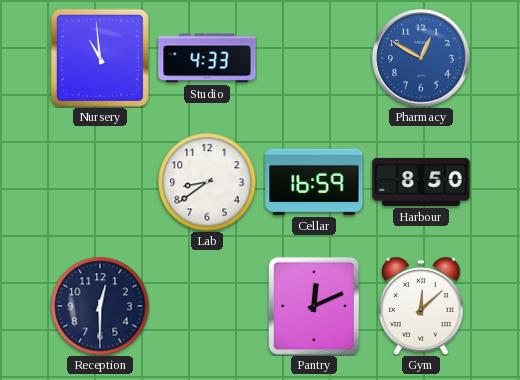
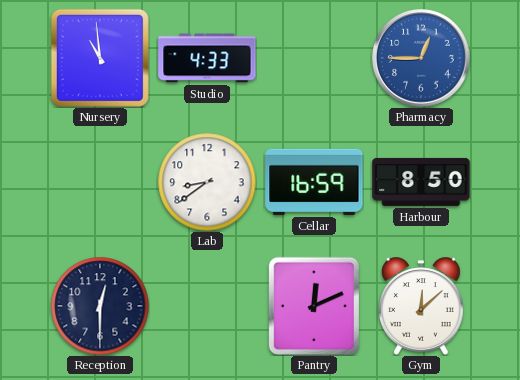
Pharmacy: 12:50 -> 12:45
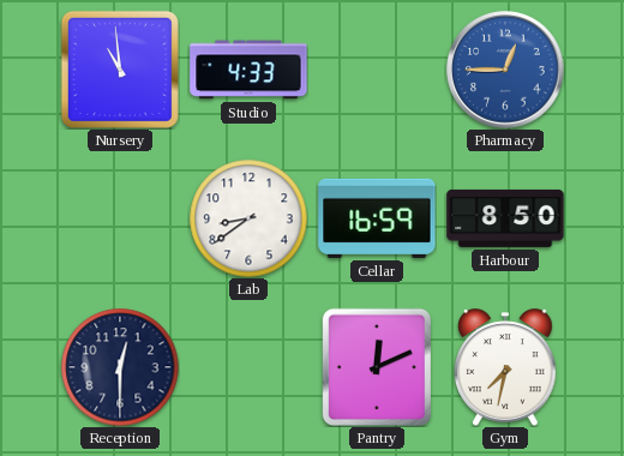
Gym: 12:08 -> 7:32
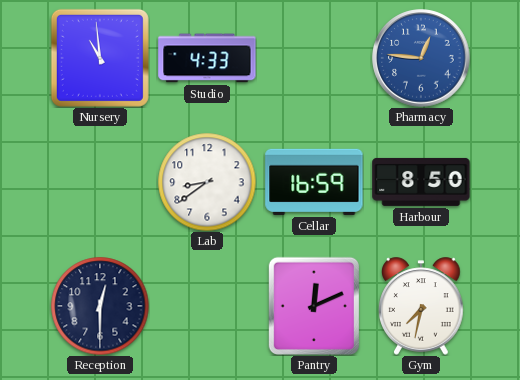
Pharmacy: 12:45 -> 12:46
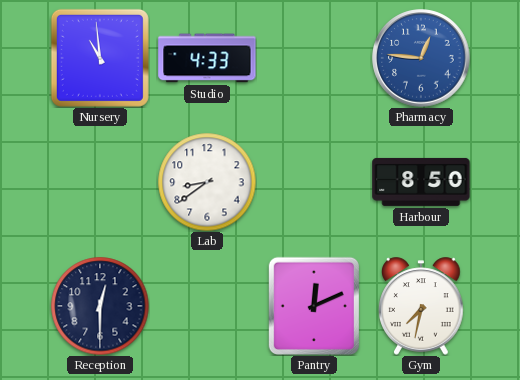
Cellar: 16:59 -> none
